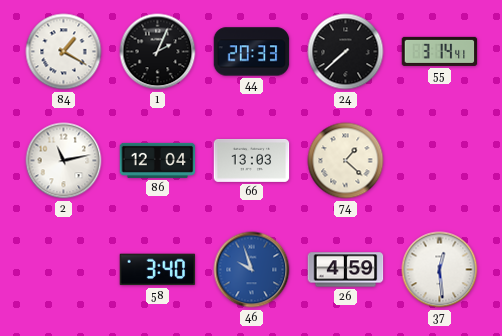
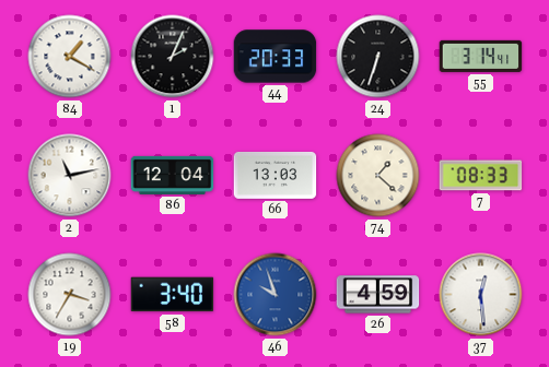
24: 7:38 -> 6:33
7: none -> 08:33
19: none -> 3:35
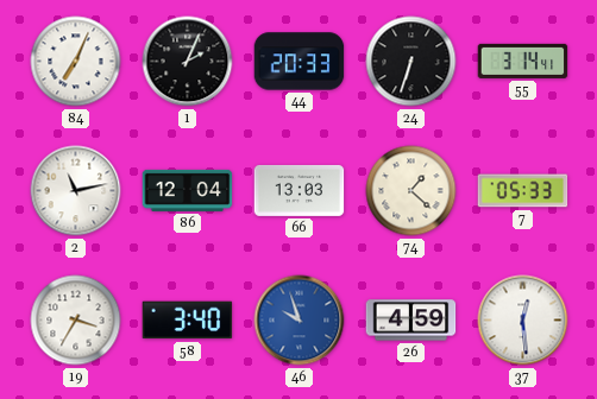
84: 1:20 -> 7:04
7: 08:33 -> 05:33
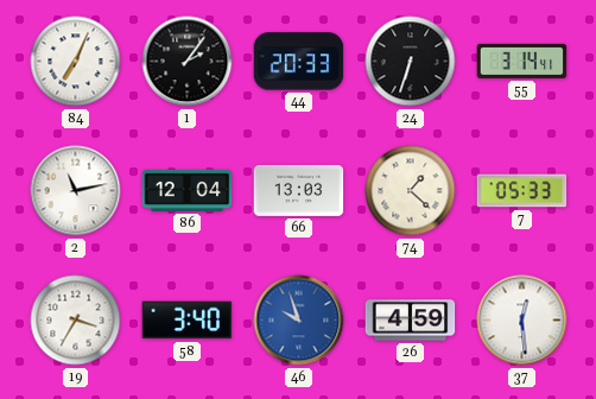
1: 2:04 -> 2:06
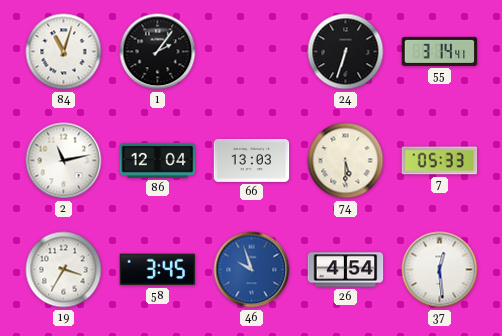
84: 7:04 -> 11:03
44: 20:33 -> none
74: 1:22 -> 5:30
58: 3:40 -> 3:45
26: 4:59 -> 4:54
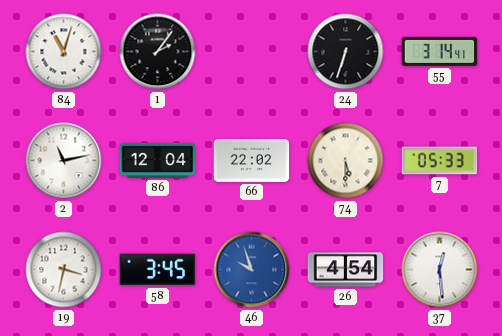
66: 13:03 -> 22:02
19: 3:35 -> 3:32
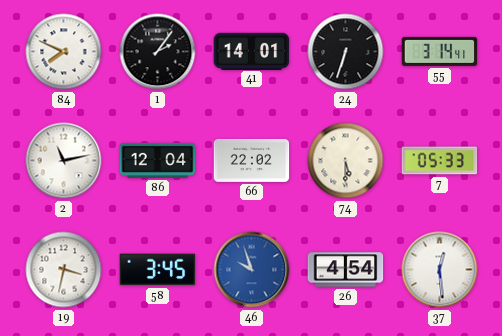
84: 11:03 -> 7:49
41: none -> 14:01
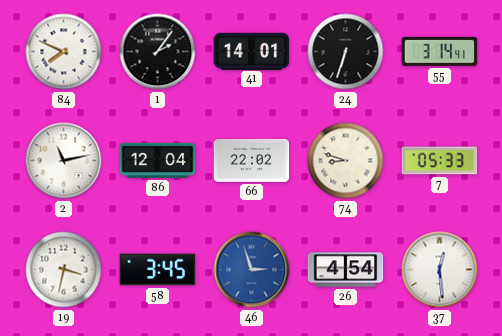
74: 5:30 -> 8:48
46: 9:57 -> 2:57
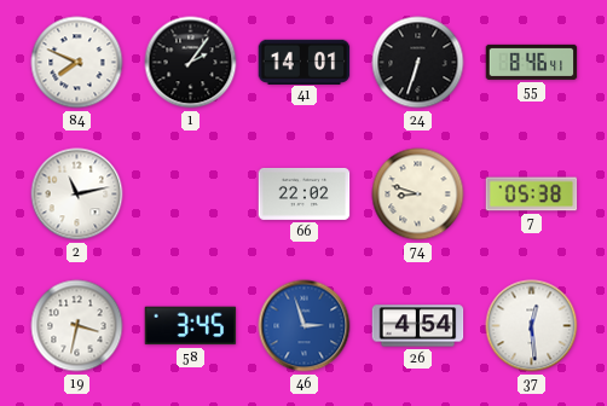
55: 3:14 -> 8:46
86: 12:04 -> none
7: 05:33 -> 05:38
